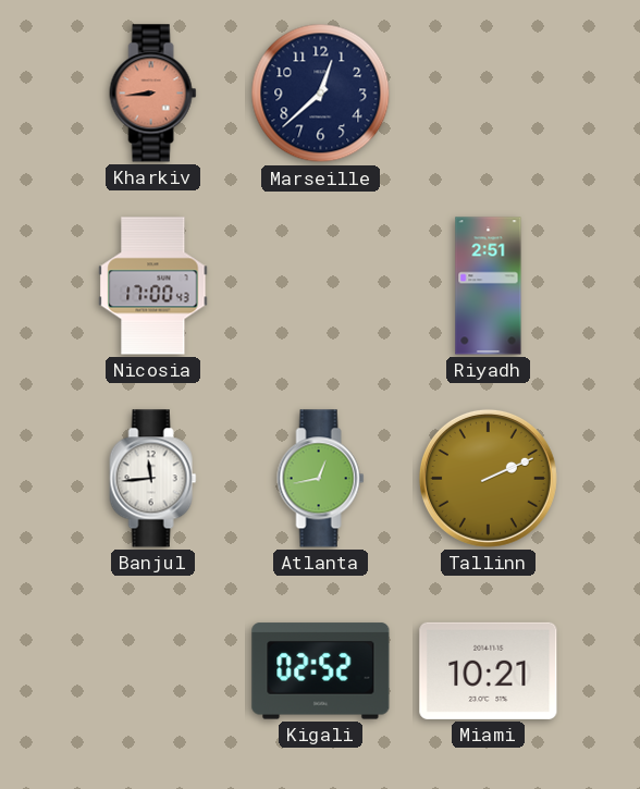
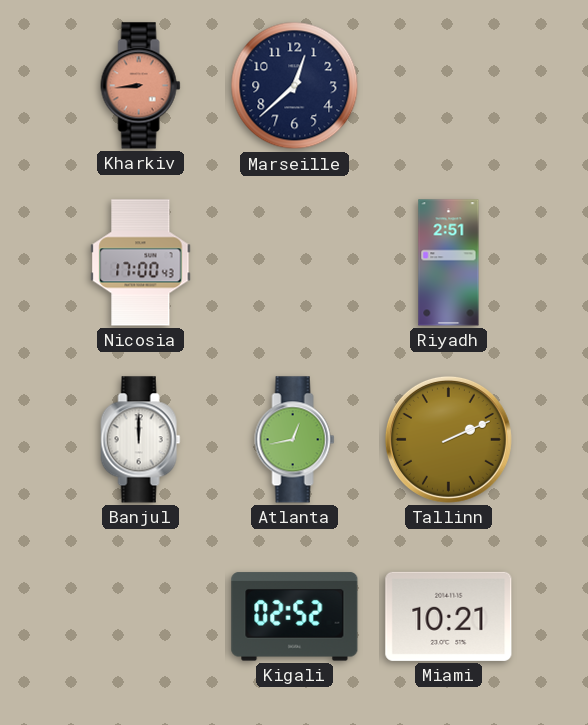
Banjul: 11:44 -> 12:00
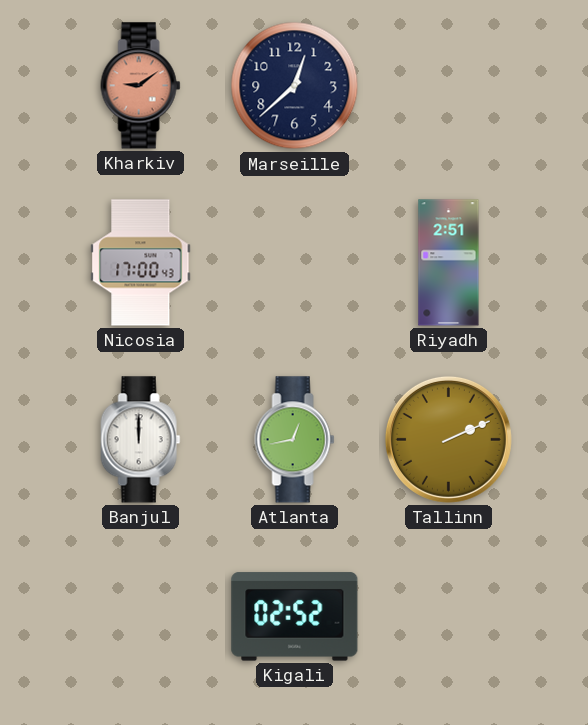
Kharkiv: 8:44 -> 9:09
Miami: 10:21 -> none
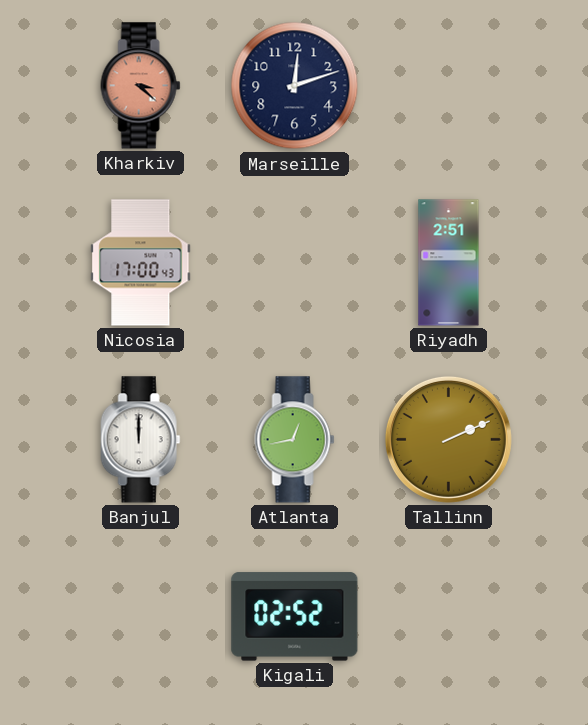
Kharkiv: 9:09 -> 3:22
Marseille: 12:38 -> 12:12
